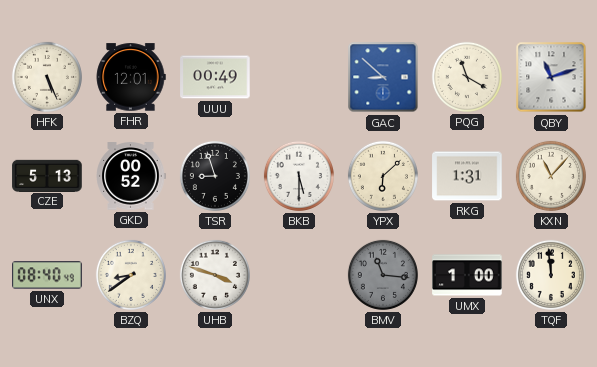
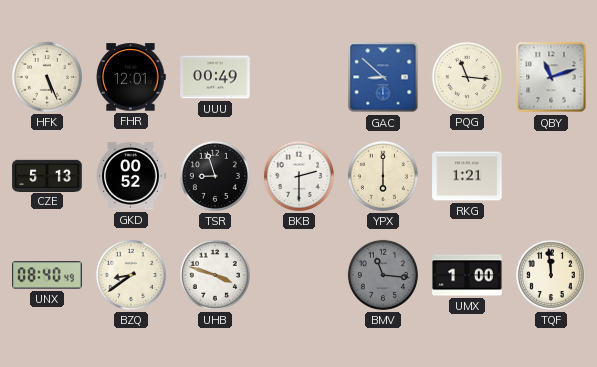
PQG: 11:20 -> 11:16
BKB: 5:30 -> 2:30
YPX: 6:08 -> 6:00
RKG: 1:31 -> 1:21
KXN: 11:07 -> none
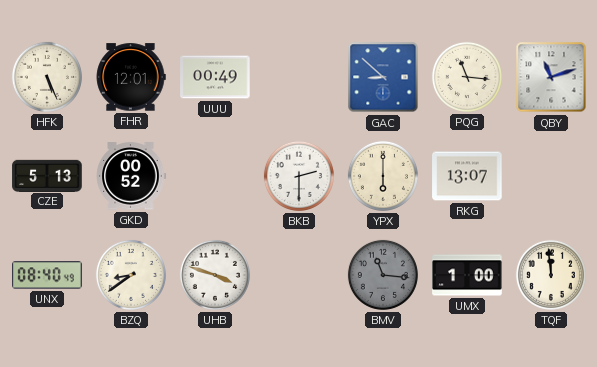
TSR: 8:57 -> none
RKG: 1:21 -> 13:07
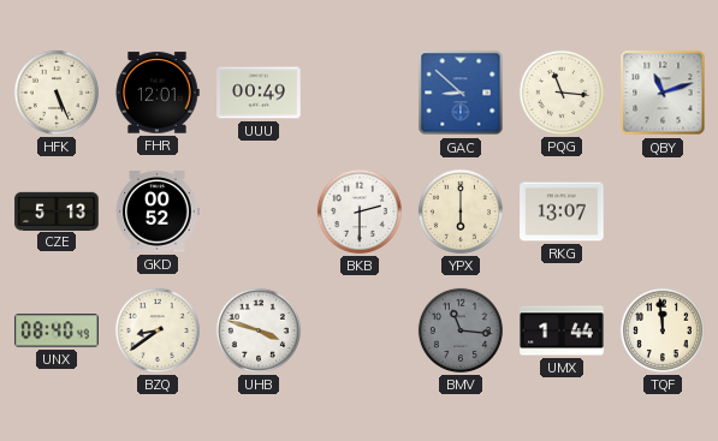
UMX: 1:00 -> 1:44
